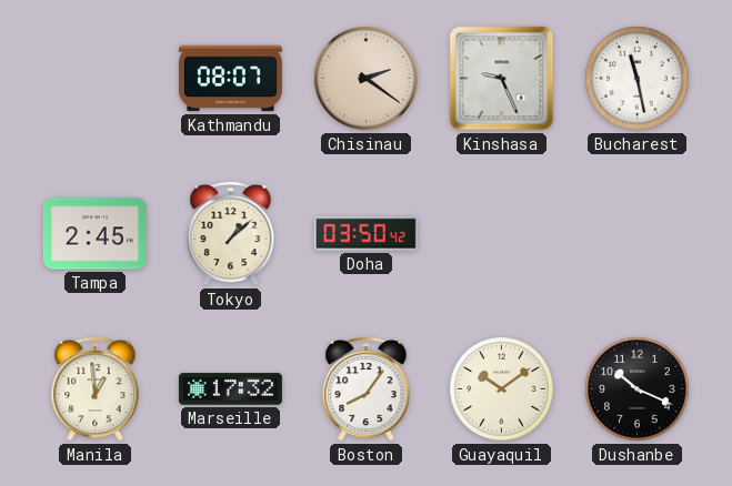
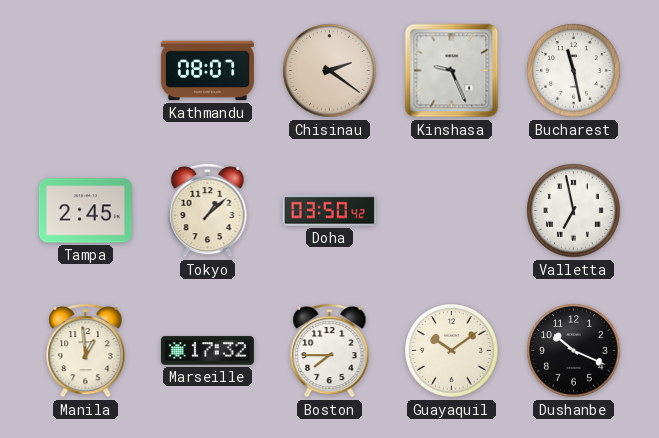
Valletta: none -> 6:58
Boston: 8:06 -> 7:45
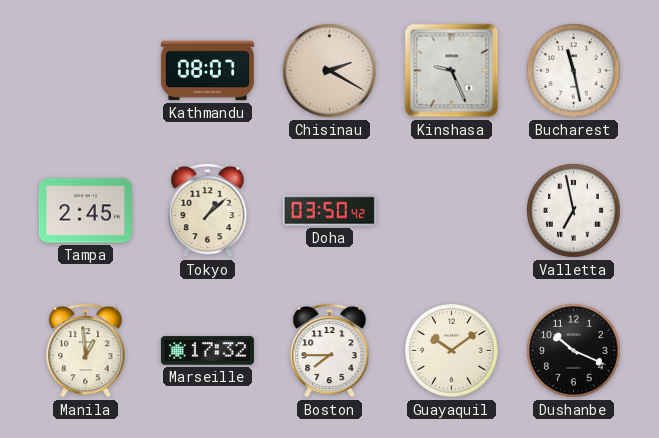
Chisinau: 2:21 -> 2:20
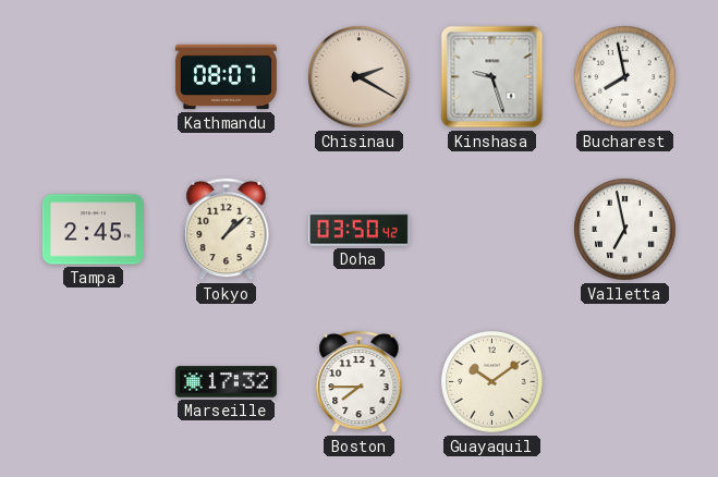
Kinshasa: 9:26 -> 9:27
Bucharest: 11:28 -> 7:58
Manila: 12:59 -> none
Dushanbe: 10:19 -> none
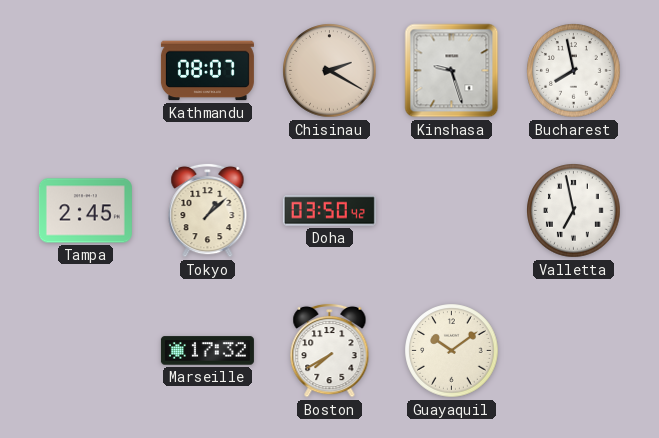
Boston: 7:45 -> 7:40
